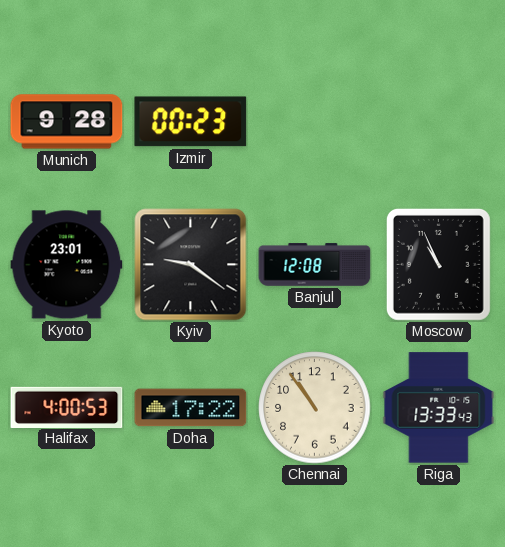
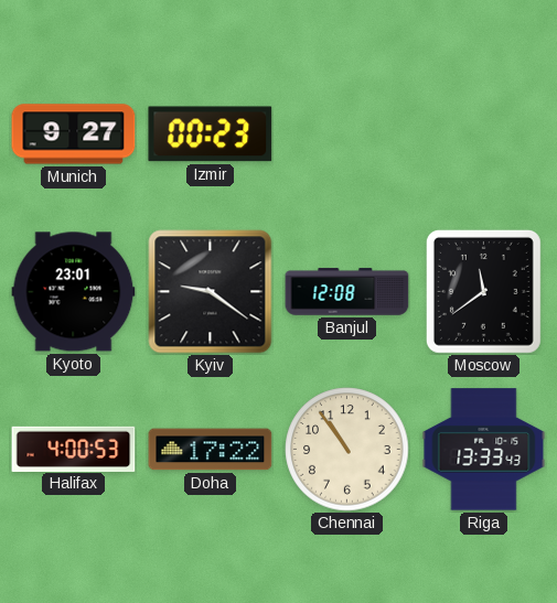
Munich: 9:28 -> 9:27
Moscow: 10:56 -> 11:39
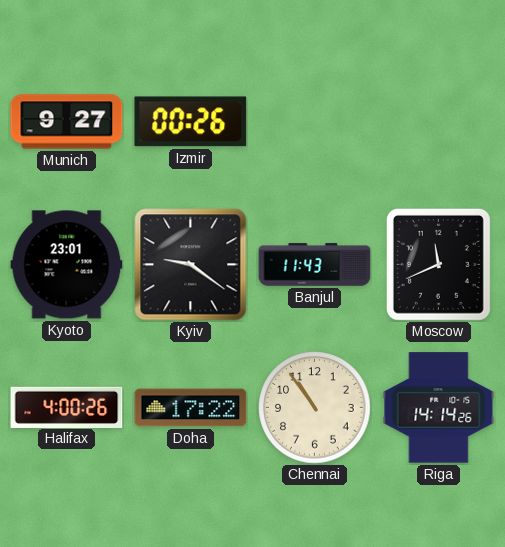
Izmir: 00:23 -> 00:26
Banjul: 12:08 -> 11:43
Moscow: 11:39 -> 11:41
Halifax: 4:00:53 -> 4:00:26
Riga: 13:33 -> 14:14
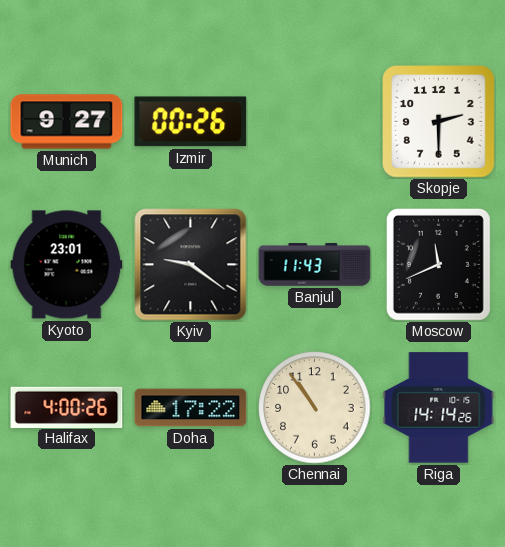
Skopje: none -> 2:30
